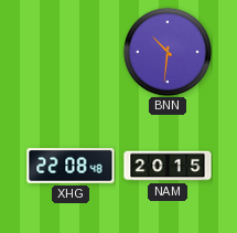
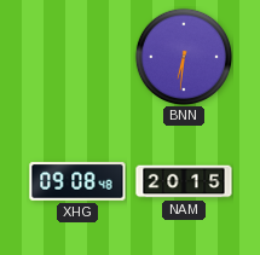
BNN: 10:31 -> 6:31
XHG: 22:08 -> 09:08
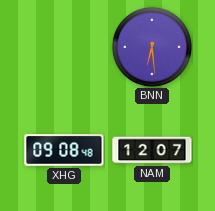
BNN: 6:31 -> 6:29
NAM: 20:15 -> 12:07
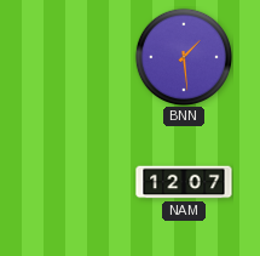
BNN: 6:29 -> 1:29
XHG: 09:08 -> none
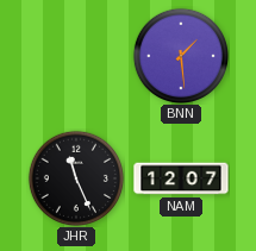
JHR: none -> 11:26
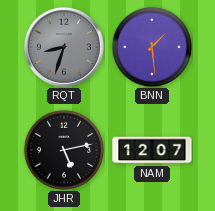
RQT: none -> 8:33
JHR: 11:26 -> 5:13
